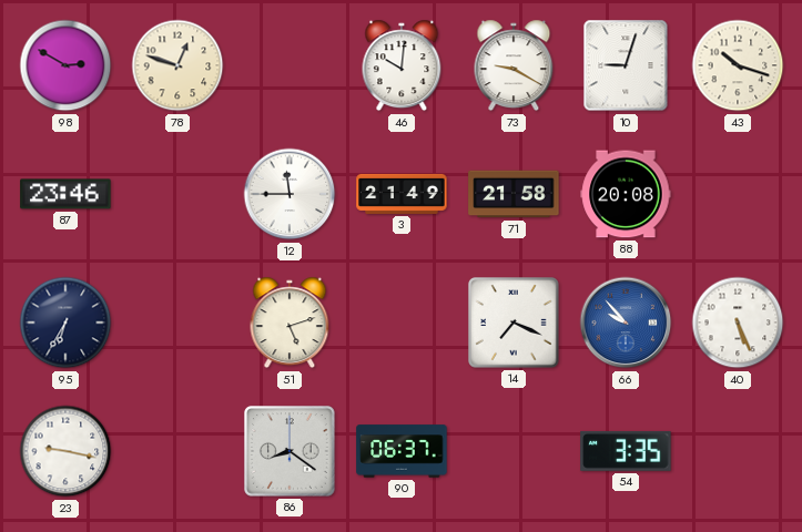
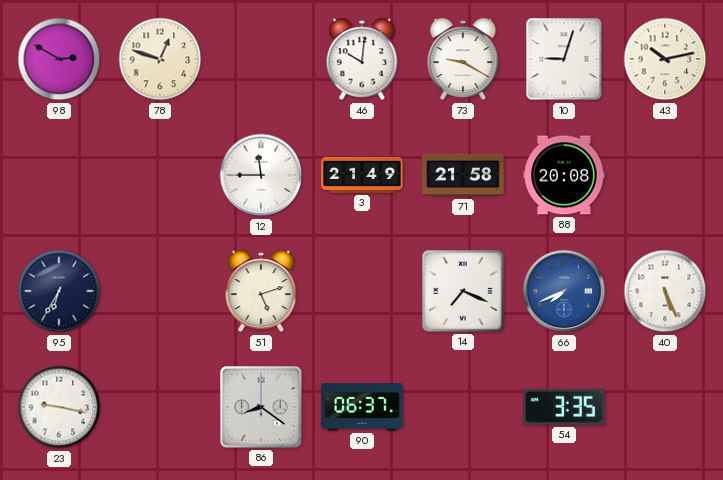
43: 10:18 -> 10:13
87: 23:46 -> none
66: 9:53 -> 7:41
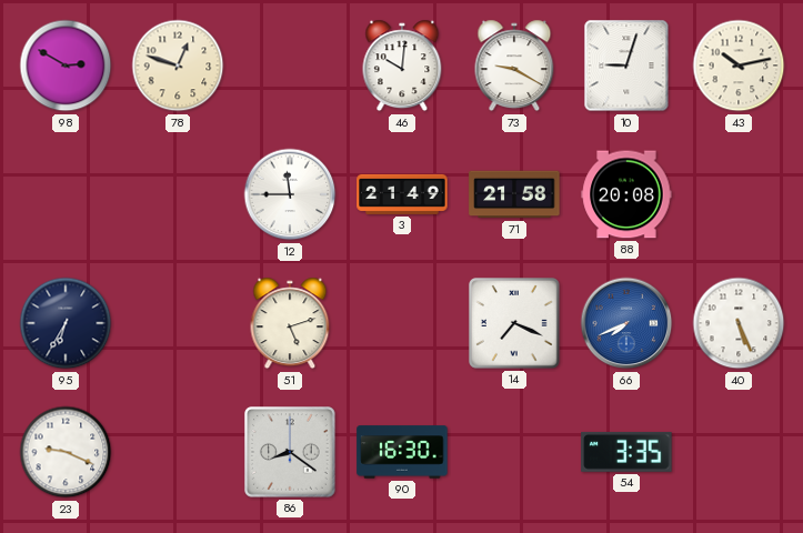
23: 9:17 -> 9:19
90: 06:37 -> 16:30
